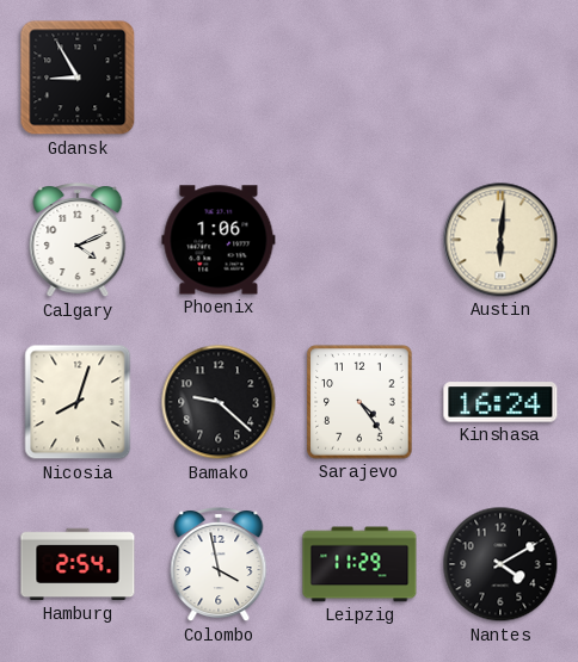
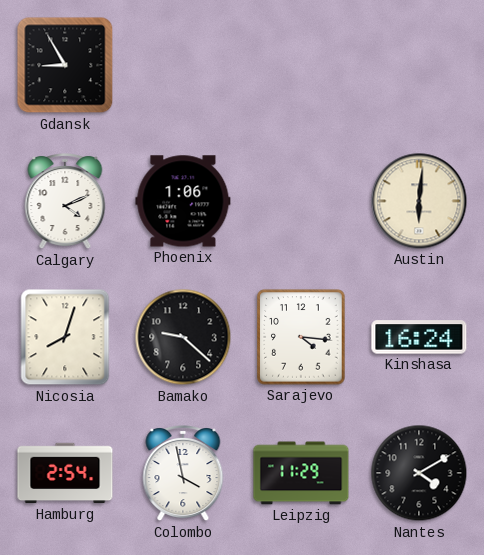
Sarajevo: 4:24 -> 4:16
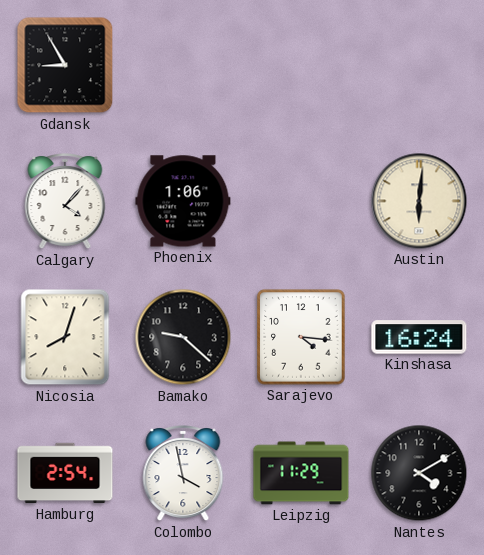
Calgary: 4:11 -> 4:07
